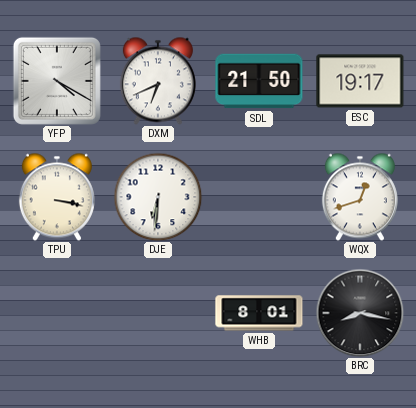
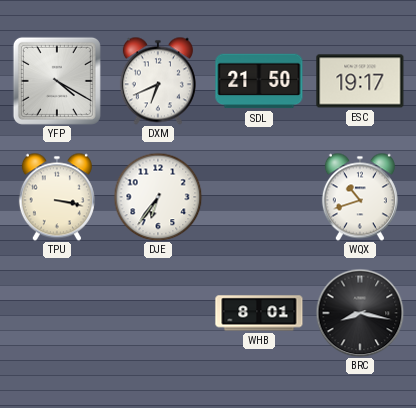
DJE: 6:31 -> 6:36
WQX: 12:42 -> 10:42
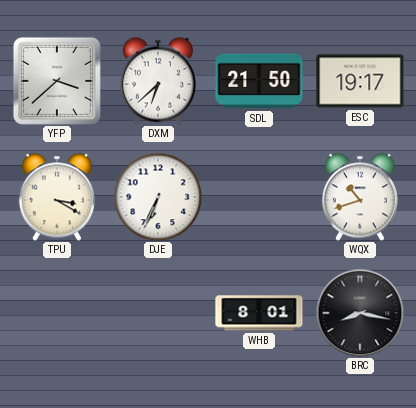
YFP: 4:20 -> 3:38
DXM: 6:41 -> 6:38
TPU: 3:17 -> 3:20
DJE: 6:36 -> 6:34
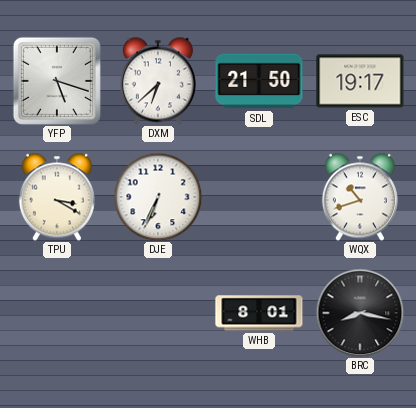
YFP: 3:38 -> 5:18
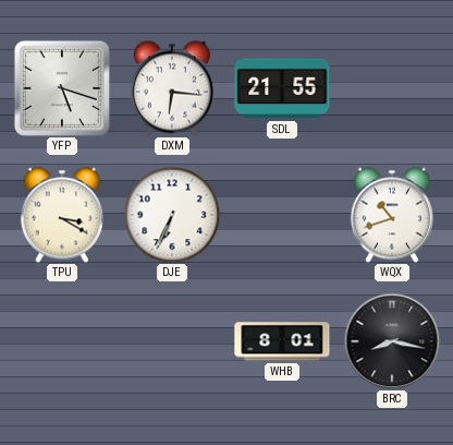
DXM: 6:38 -> 6:16
SDL: 21:50 -> 21:55
ESC: 19:17 -> none
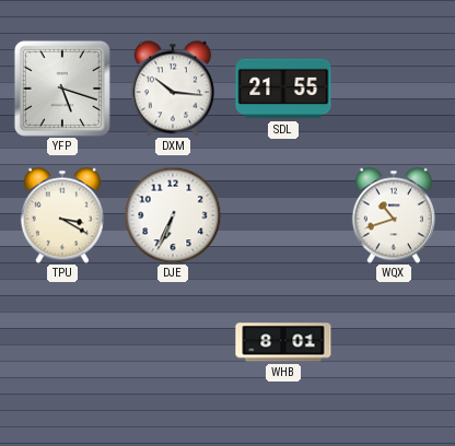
DXM: 6:16 -> 10:16
BRC: 8:17 -> none
